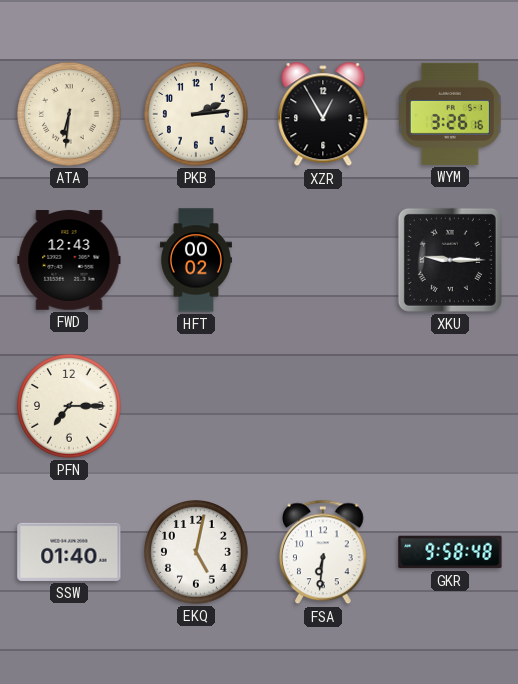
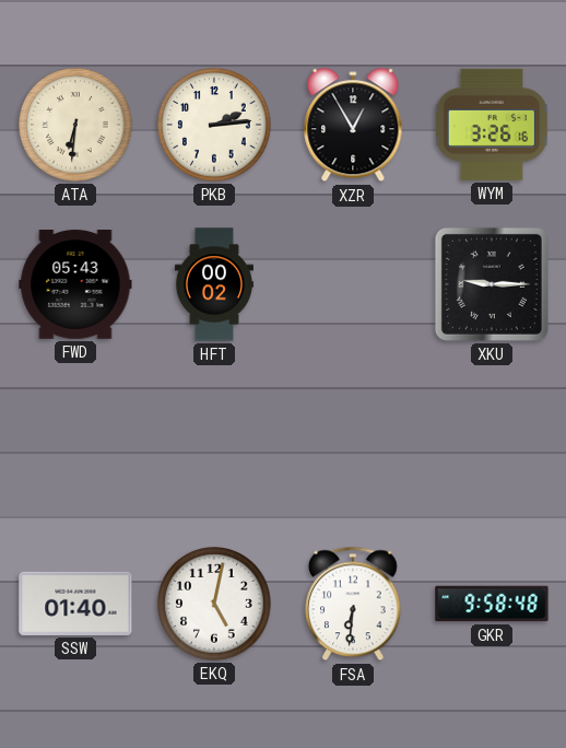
FWD: 12:43 -> 05:43
PFN: 7:15 -> none
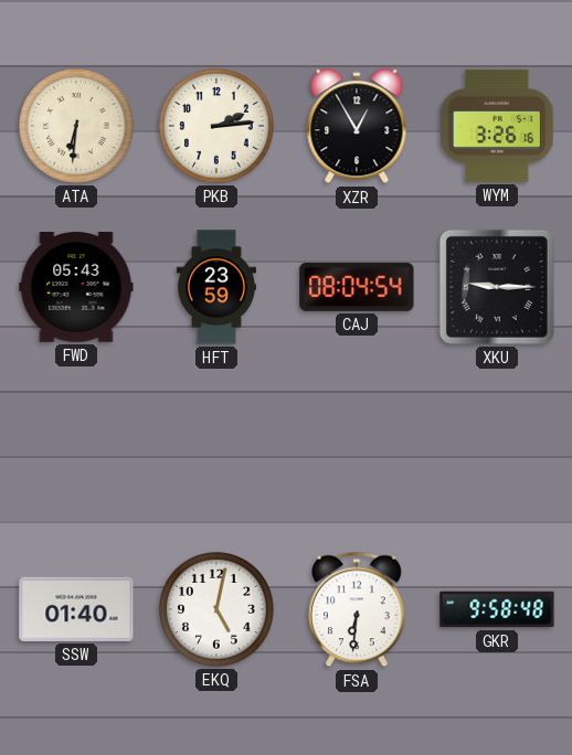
HFT: 00:02 -> 23:59
CAJ: none -> 08:04
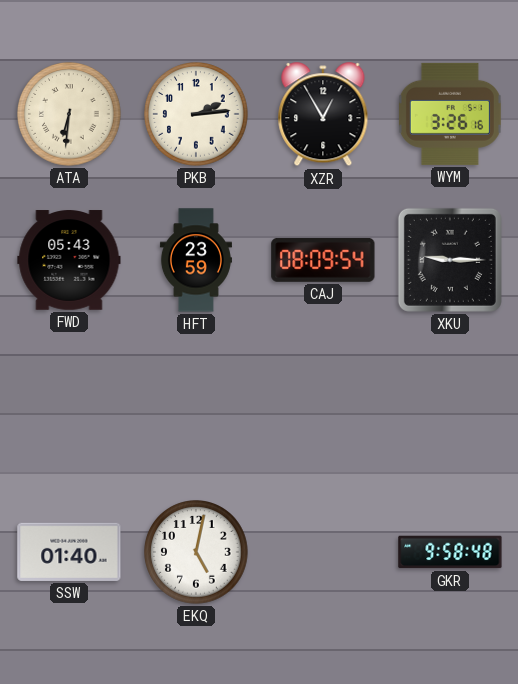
CAJ: 08:04 -> 08:09
FSA: 6:31 -> none
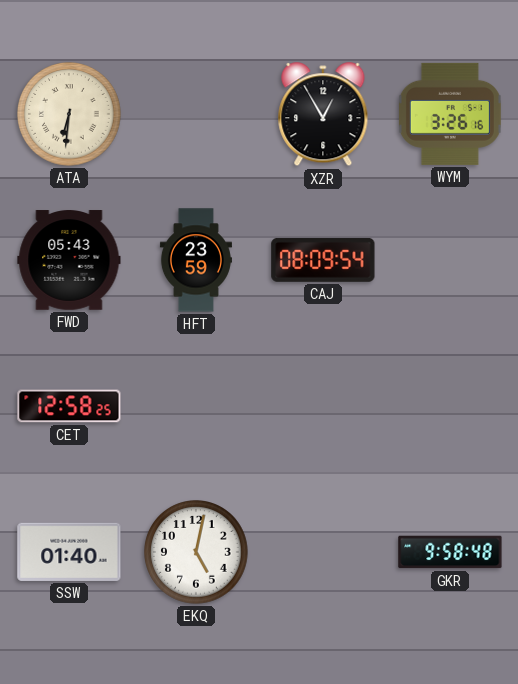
PKB: 2:14 -> none
XKU: 9:15 -> none
CET: none -> 12:58
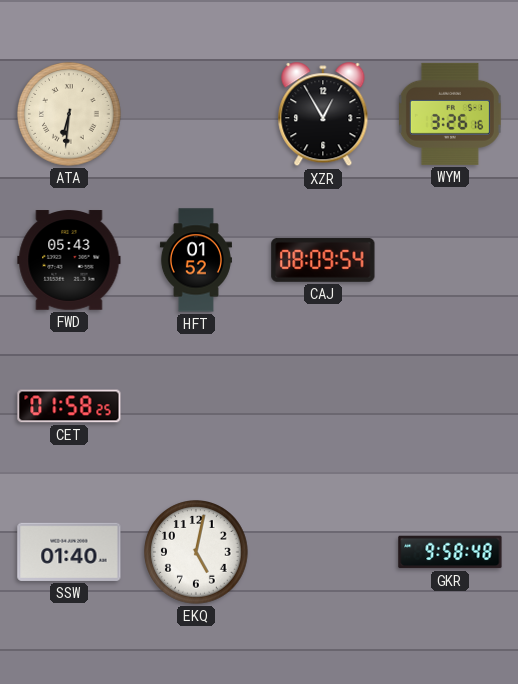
HFT: 23:59 -> 01:52
CET: 12:58 -> 01:58
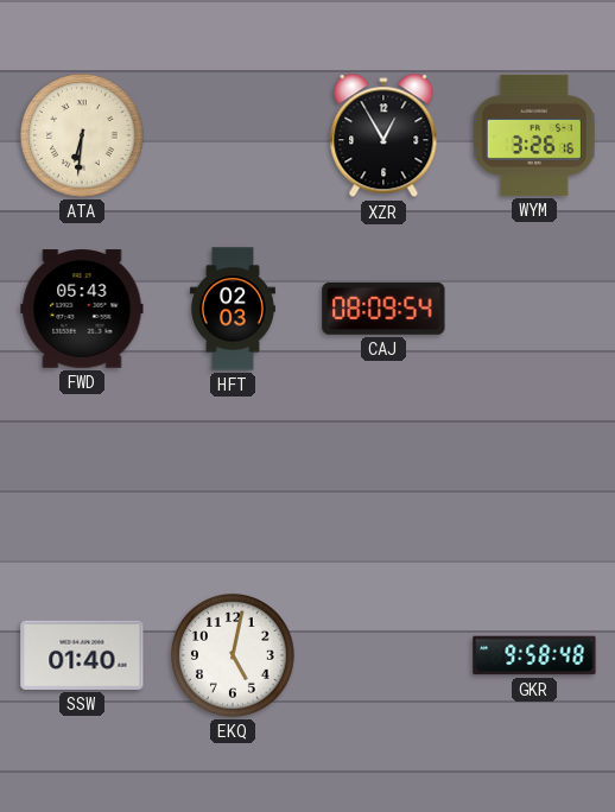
HFT: 01:52 -> 02:03
CET: 01:58 -> none
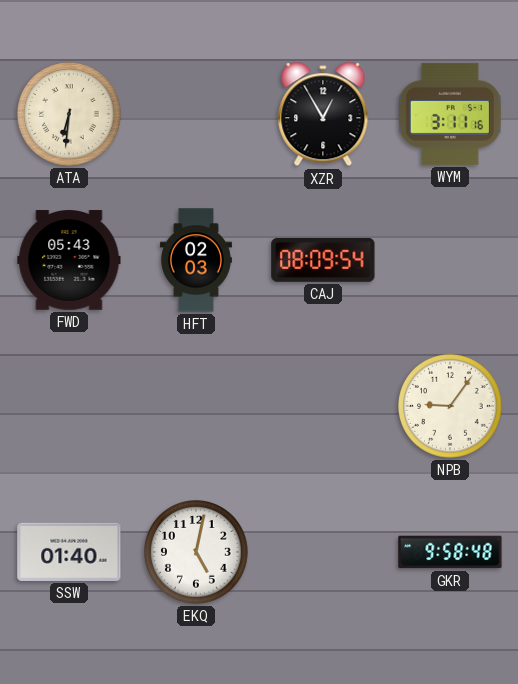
WYM: 3:26 -> 3:11
NPB: none -> 9:06
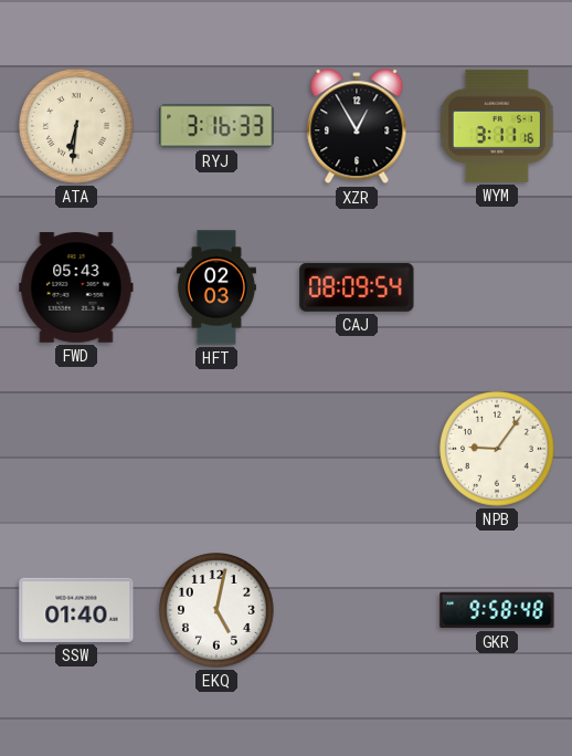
RYJ: none -> 3:16
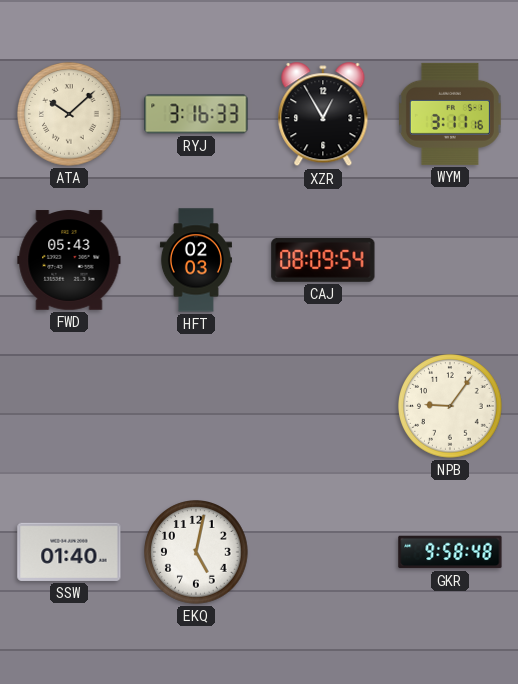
ATA: 6:31 -> 10:08
